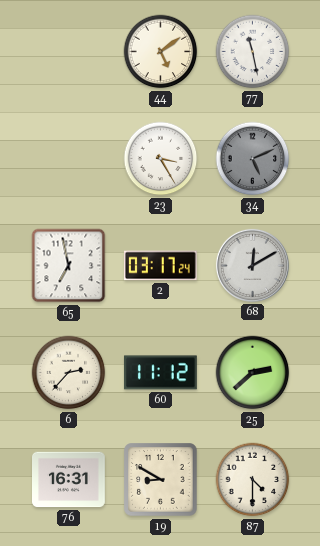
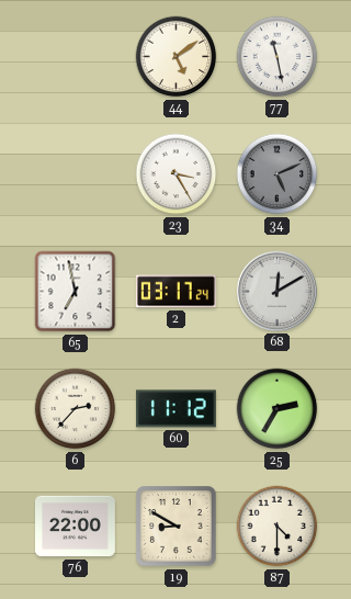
25: 2:38 -> 2:35
76: 16:31 -> 22:00
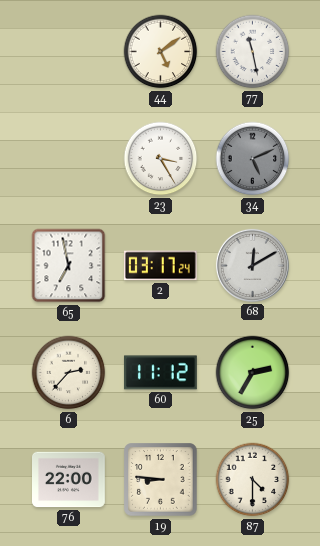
19: 8:50 -> 8:46
